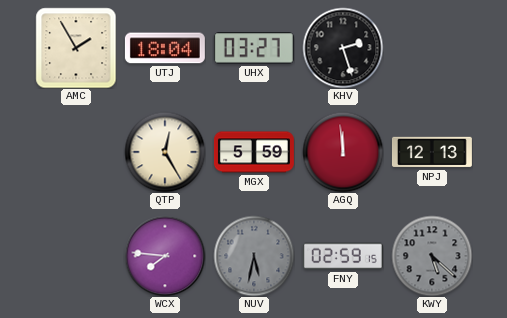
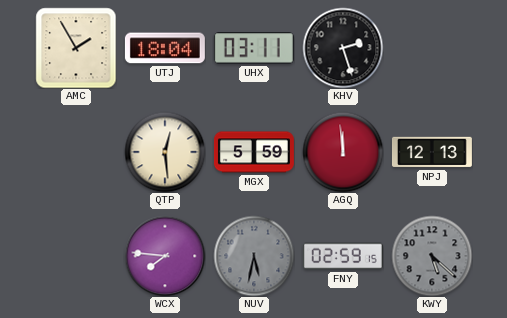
UHX: 03:27 -> 03:11
QTP: 12:25 -> 12:29
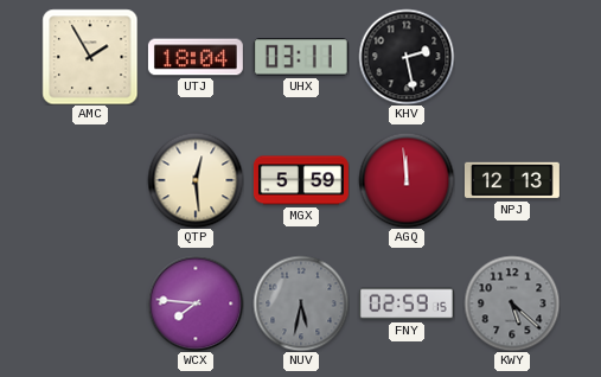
KHV: 2:27 -> 2:28
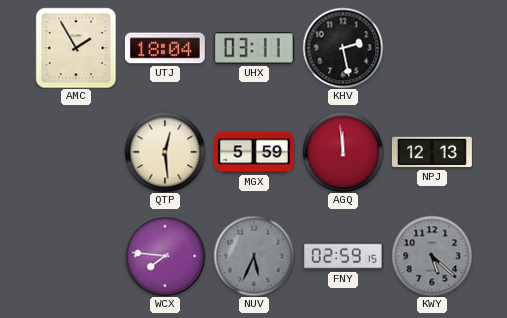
NUV: 5:32 -> 5:34
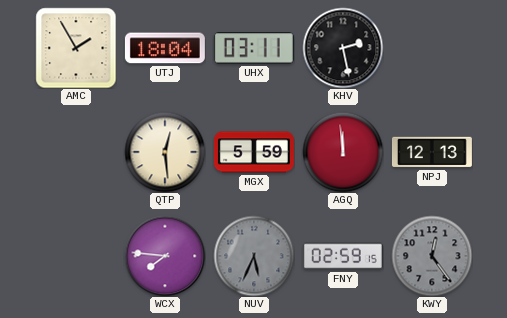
KWY: 5:22 -> 12:24
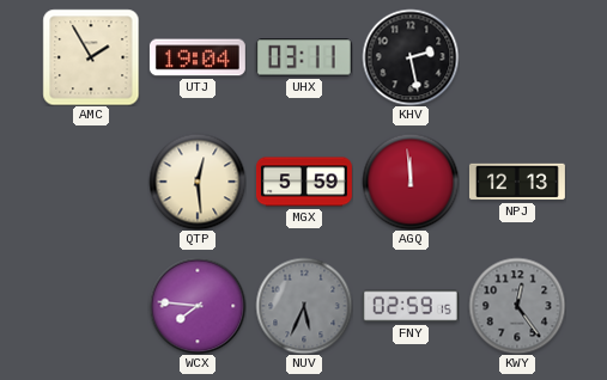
UTJ: 18:04 -> 19:04
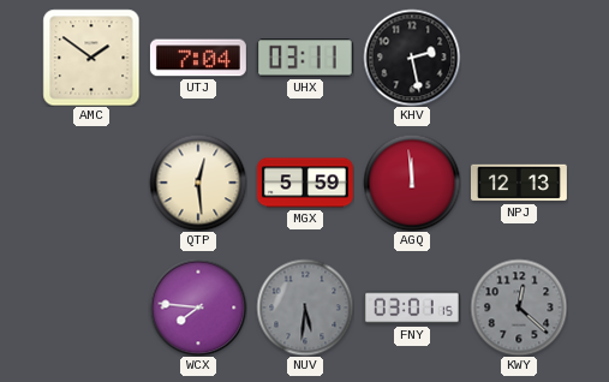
AMC: 1:55 -> 1:51
UTJ: 19:04 -> 7:04
NUV: 5:34 -> 5:31
FNY: 02:59 -> 03:01
KWY: 12:24 -> 12:22
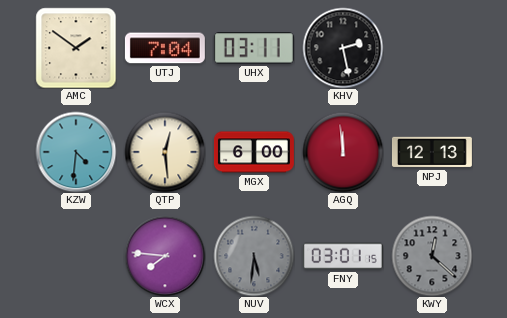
KZW: none -> 4:31
MGX: 5:59 -> 6:00
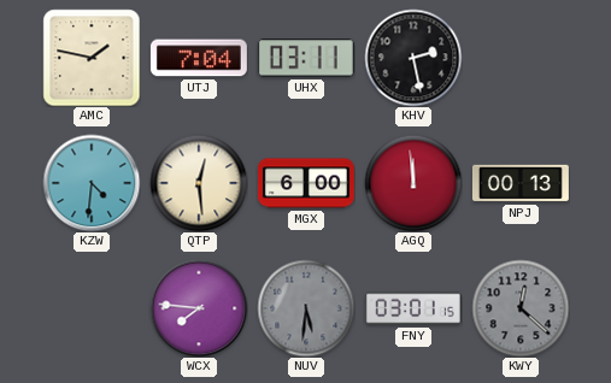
AMC: 1:51 -> 1:47
NPJ: 12:13 -> 00:13
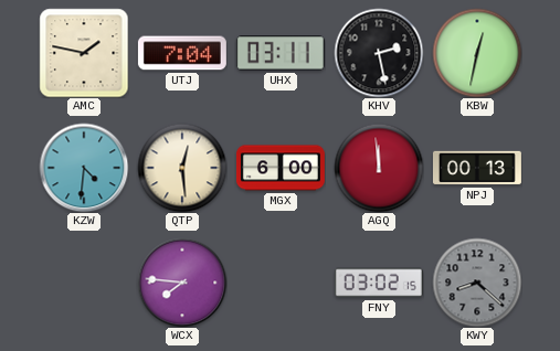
KBW: none -> 12:32
NUV: 5:31 -> none
FNY: 03:01 -> 03:02
KWY: 12:22 -> 8:22
